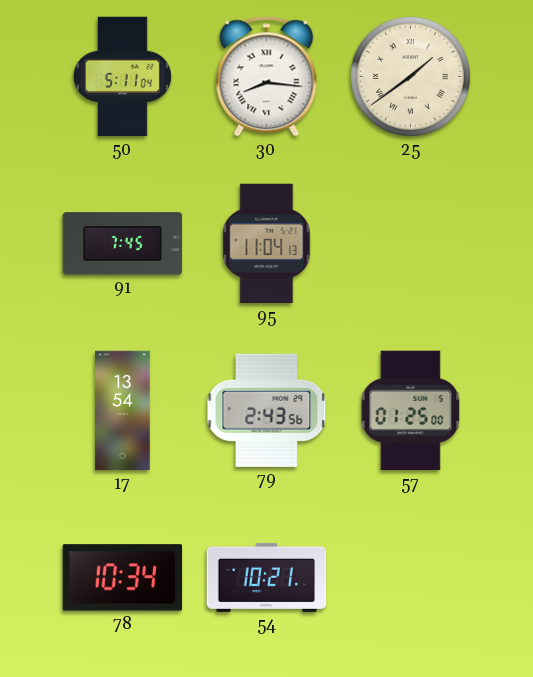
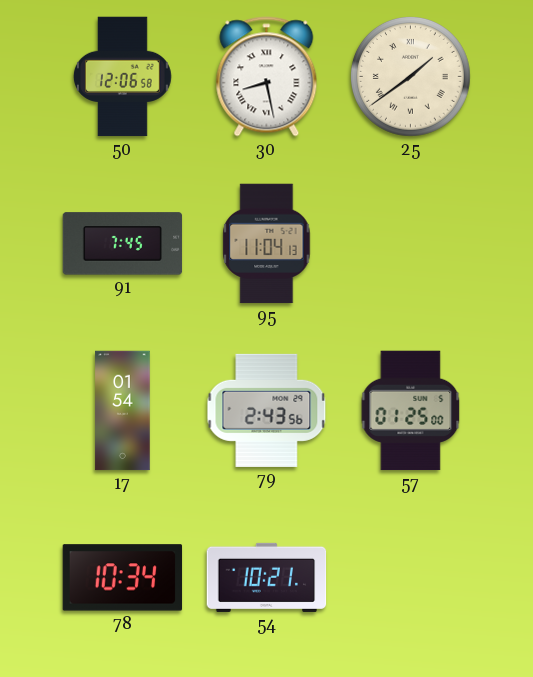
50: 5:11 -> 12:06
30: 8:16 -> 8:28
17: 13:54 -> 01:54
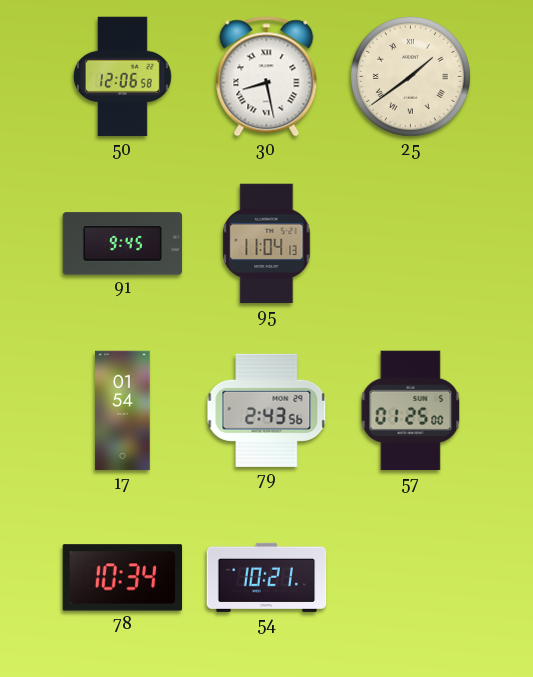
91: 7:45 -> 9:45
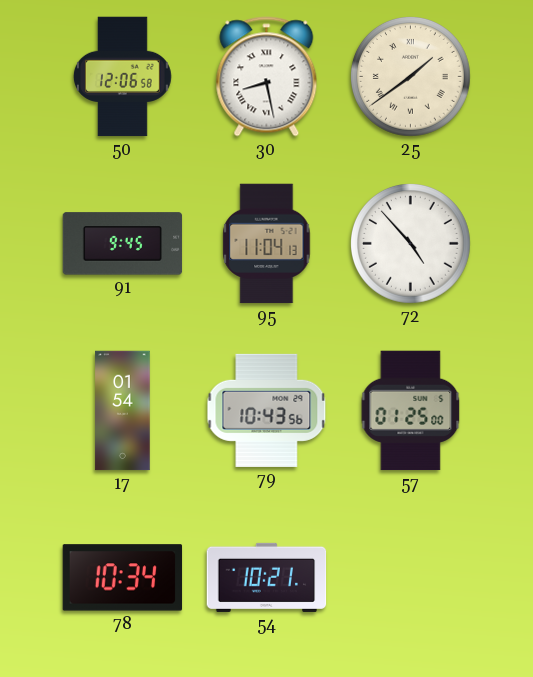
72: none -> 4:53
79: 2:43 -> 10:43
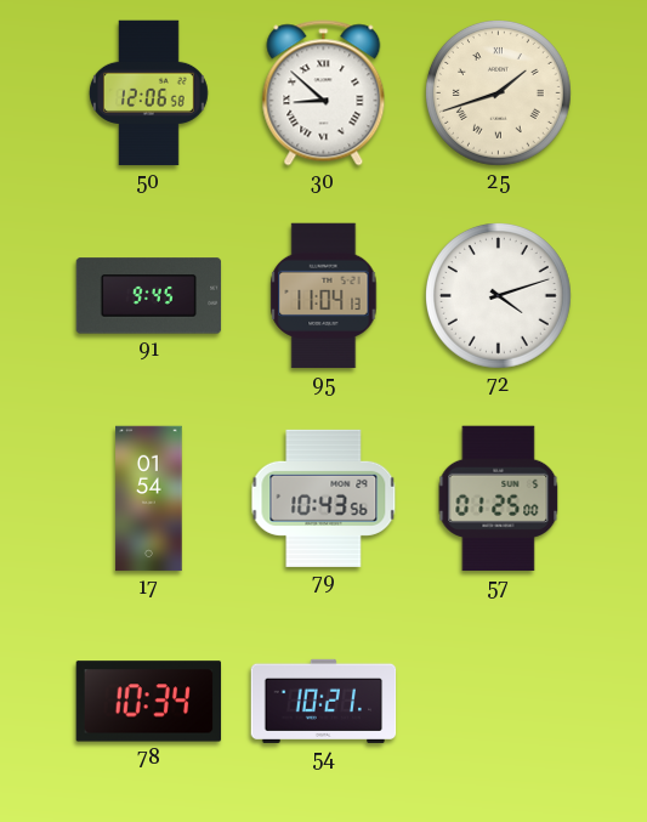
30: 8:28 -> 8:52
25: 1:39 -> 1:42
72: 4:53 -> 4:12
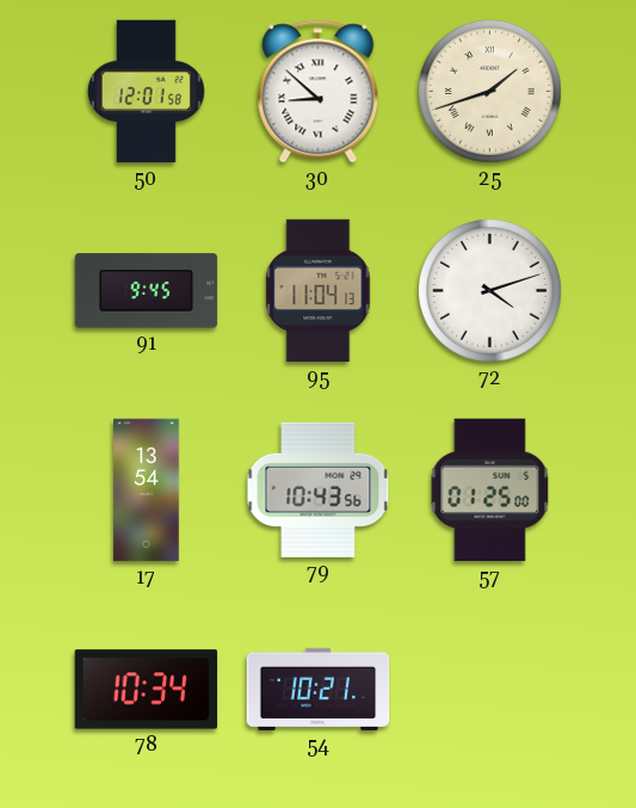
50: 12:06 -> 12:01
17: 01:54 -> 13:54
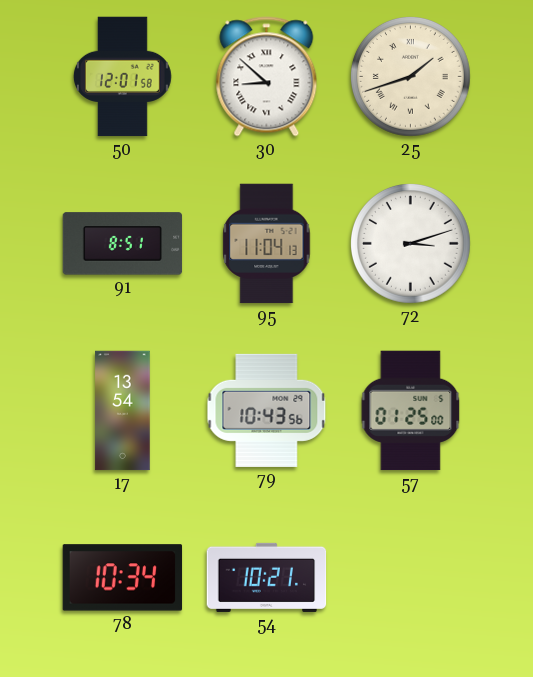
91: 9:45 -> 8:51
72: 4:12 -> 3:12
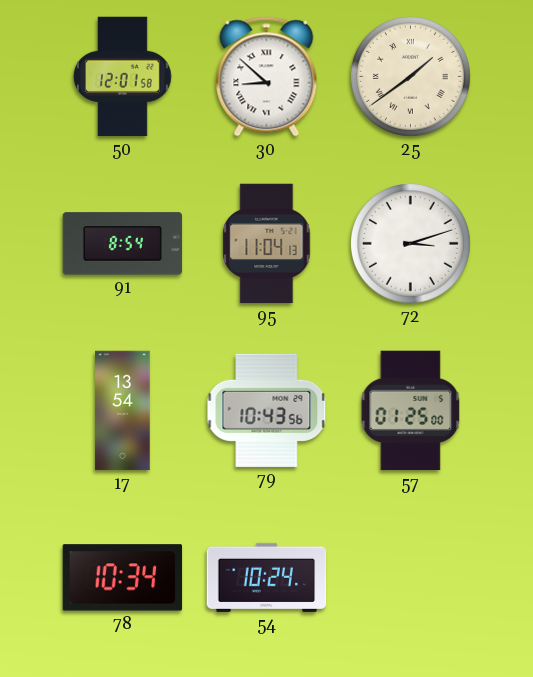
25: 1:42 -> 1:39
91: 8:51 -> 8:54
54: 10:21 -> 10:24
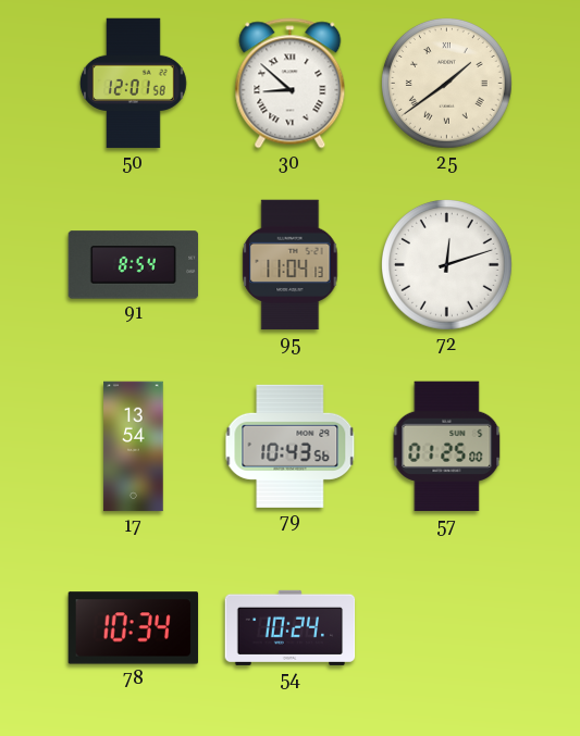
72: 3:12 -> 12:12
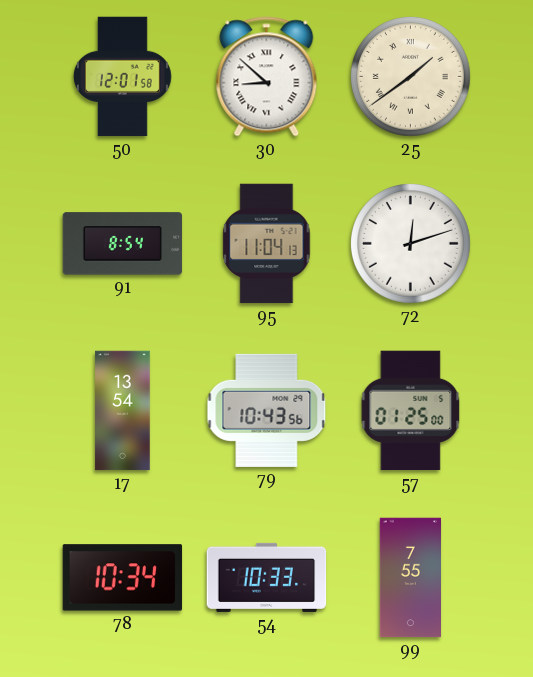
54: 10:24 -> 10:33
99: none -> 7:55
